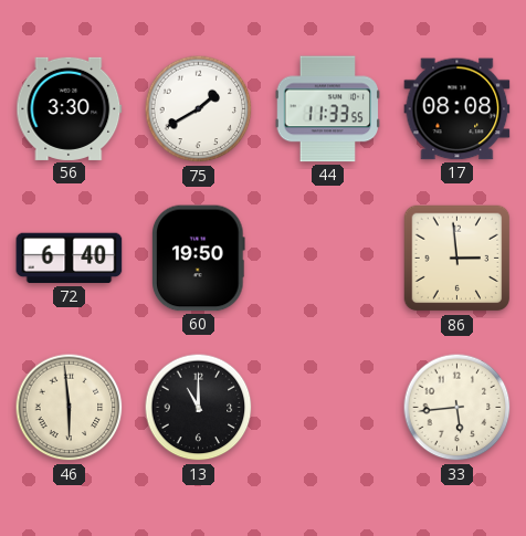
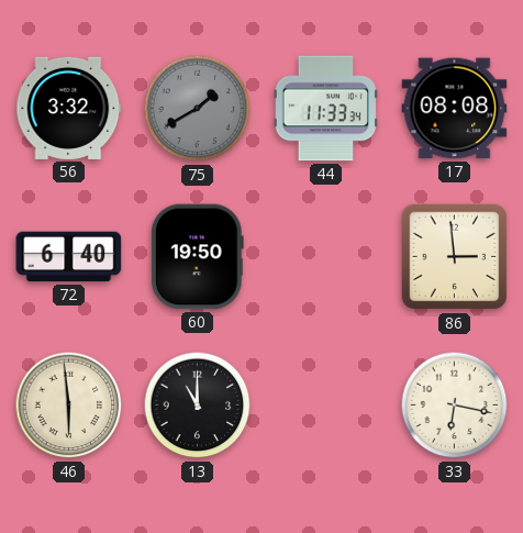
56: 3:30 -> 3:32
75 dial: white -> grey
44: 11:33:55 -> 11:33:34
33: 5:44 -> 6:17
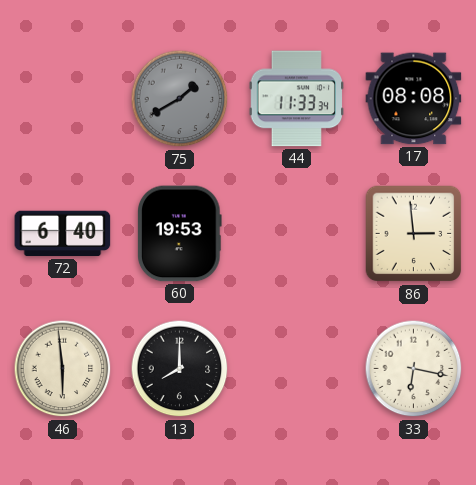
56: 3:32 -> none
60: 19:50 -> 19:53
13: 11:00 -> 8:00
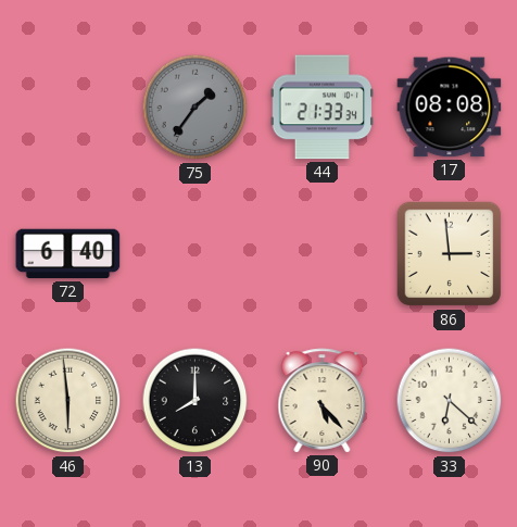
75: 1:40 -> 1:36
44: 11:33 -> 21:33
60: 19:53 -> none
90: none -> 5:23
33: 6:17 -> 6:22
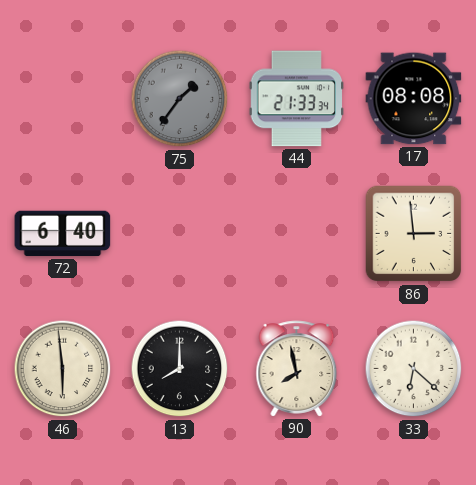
90: 5:23 -> 7:58
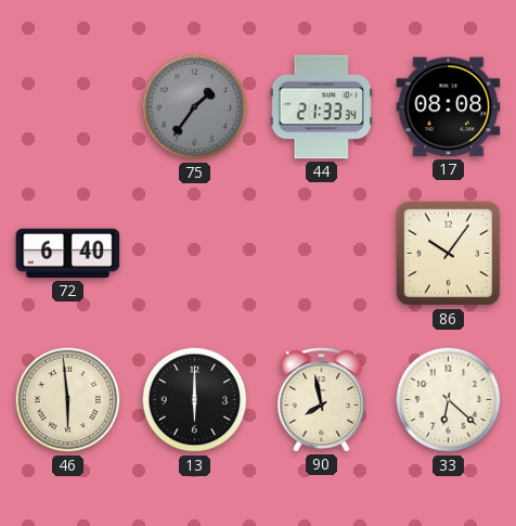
86: 2:59 -> 10:06
13: 8:00 -> 6:00
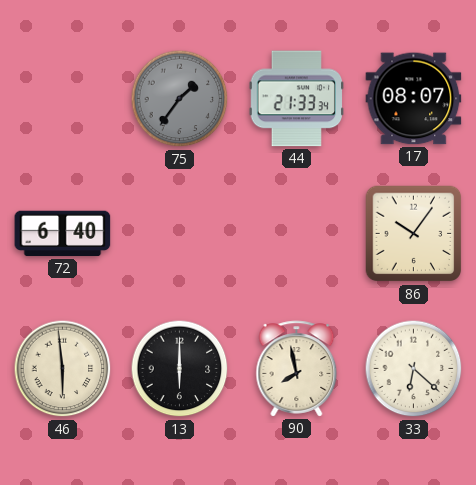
17: 08:08 -> 08:07
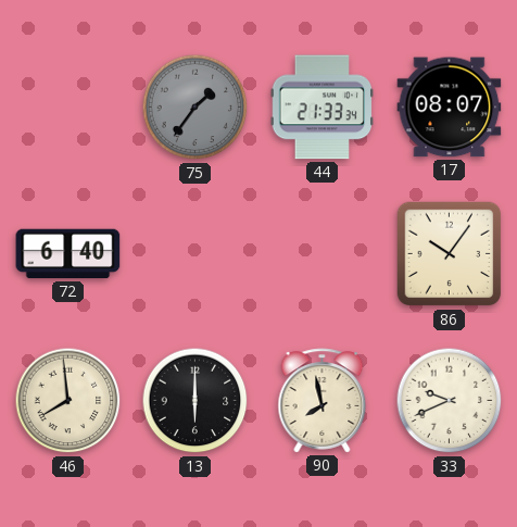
46: 5:59 -> 7:59
33: 6:22 -> 9:41
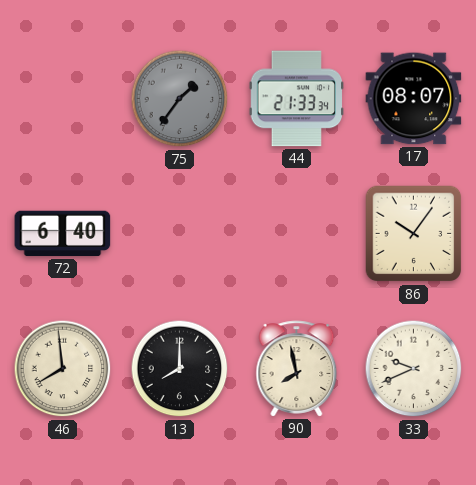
13: 6:00 -> 8:00
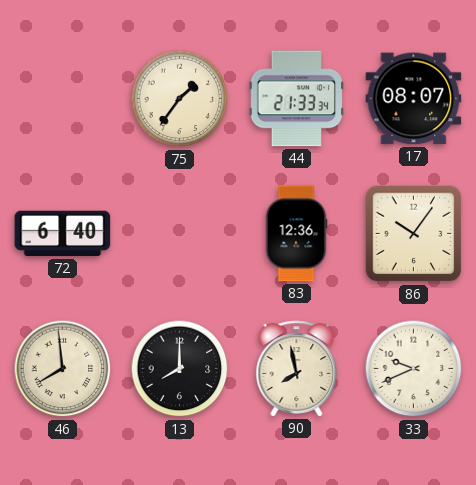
75 dial: grey -> cream
83: none -> 12:36
